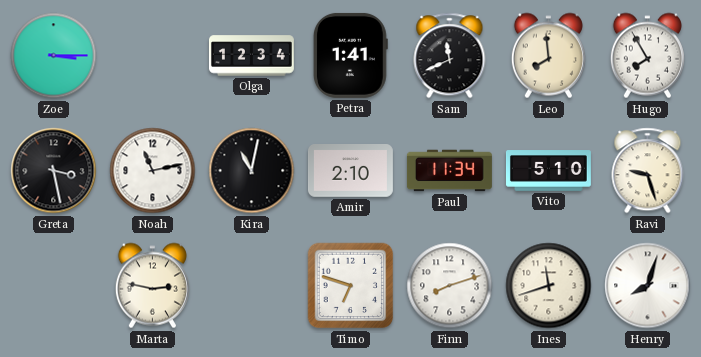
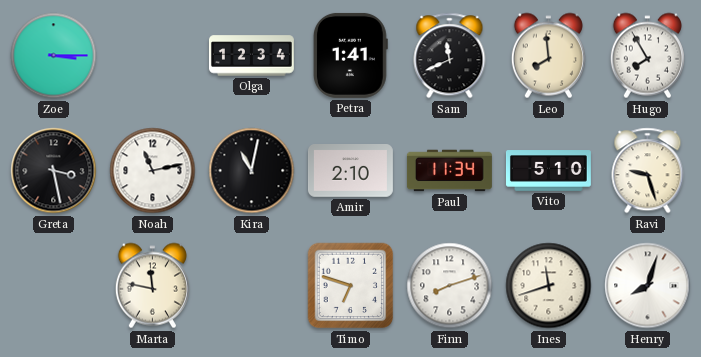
Marta: 2:47 -> 11:47
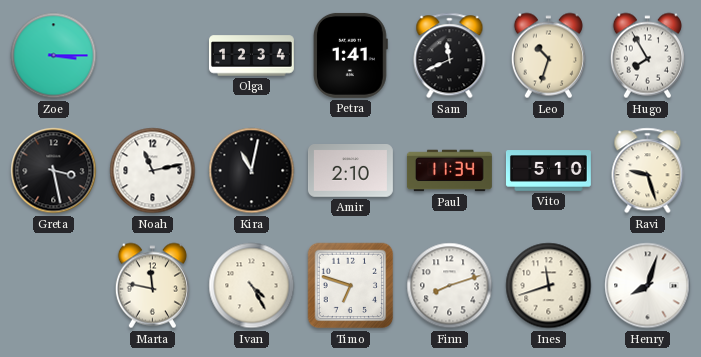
Leo: 7:59 -> 10:33
Ivan: none -> 4:25
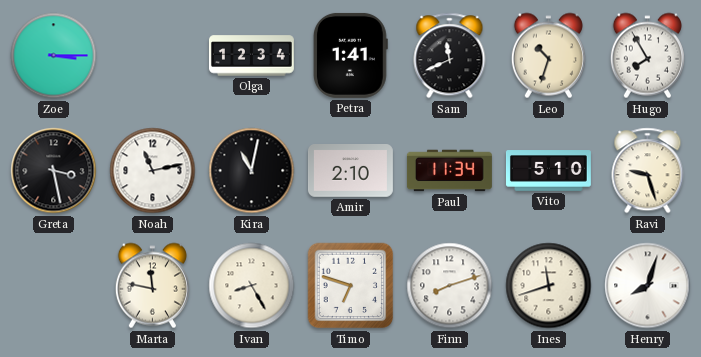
Ivan: 4:25 -> 8:25
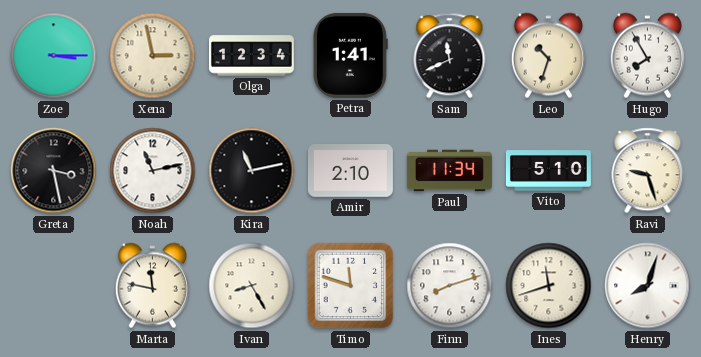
Xena: none -> 2:58
Kira: 11:02 -> 11:13
Timo: 6:48 -> 11:48
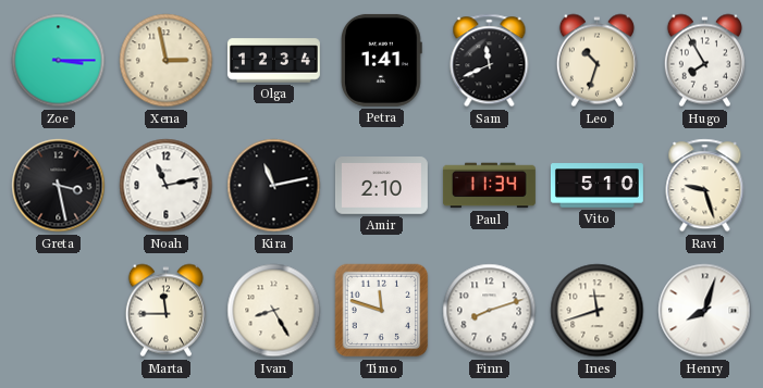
Marta: 11:47 -> 11:45
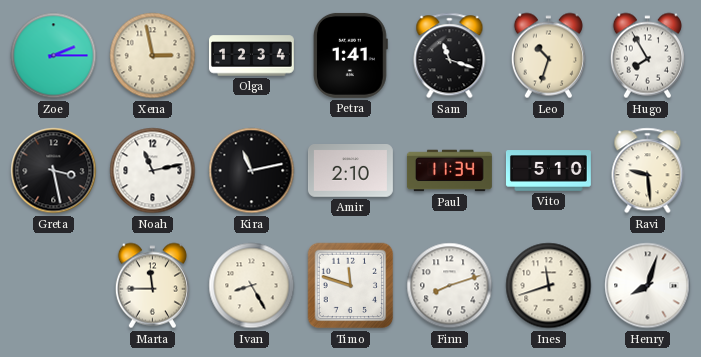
Zoe: 3:15 -> 2:15
Sam: 11:41 -> 11:18
Ravi: 9:27 -> 9:29
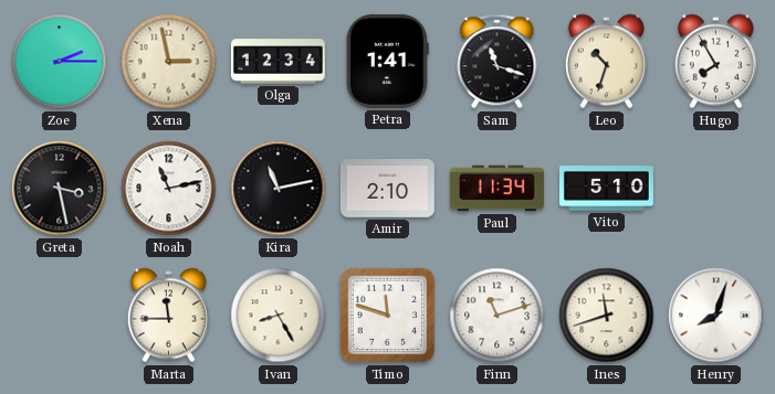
Ravi: 9:29 -> none
Finn: 8:12 -> 11:12
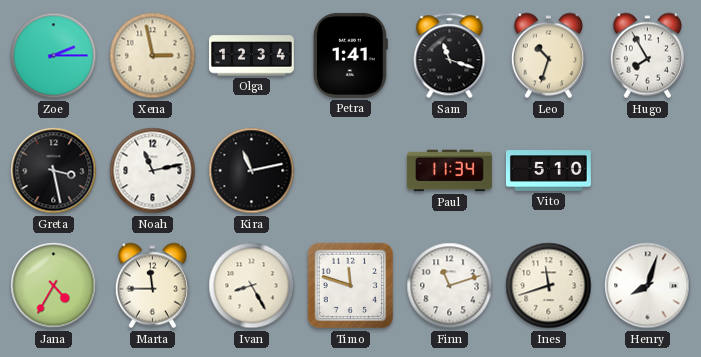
Amir: 2:10 -> none
Jana: none -> 4:35
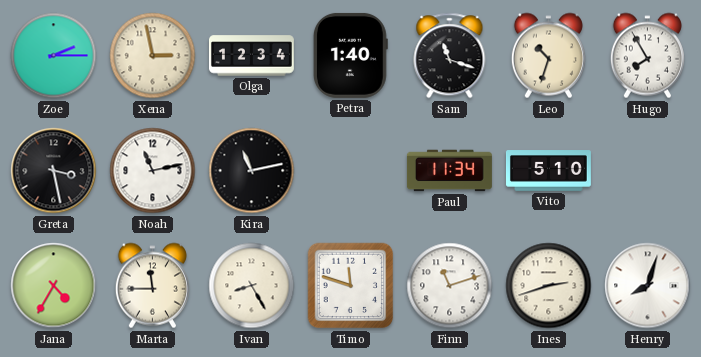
Petra: 1:41 -> 1:40
Ines: 11:42 -> 2:42
